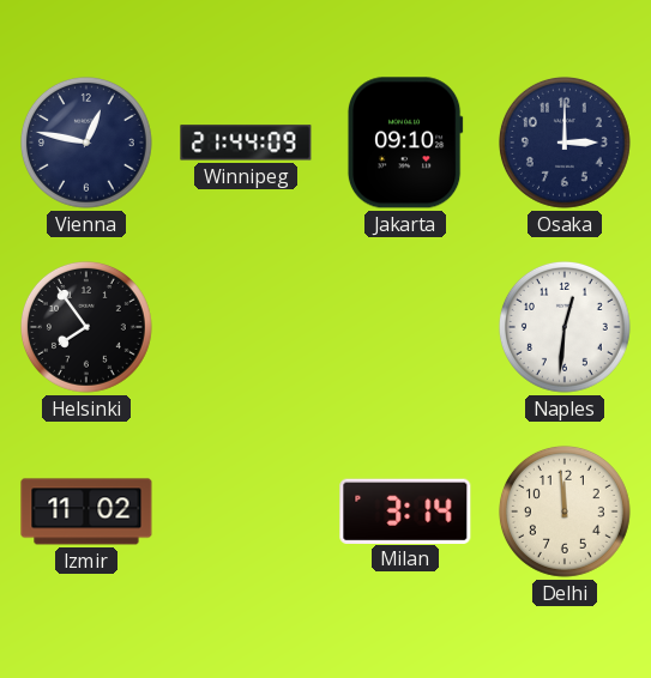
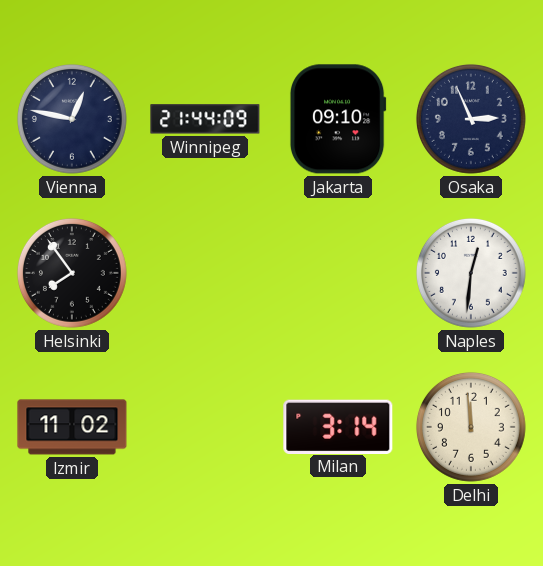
Osaka: 3:00 -> 2:56
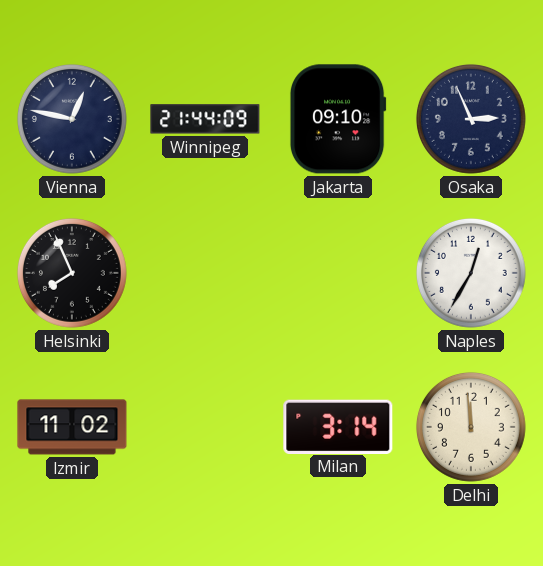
Helsinki: 7:54 -> 7:56
Naples: 12:31 -> 12:35
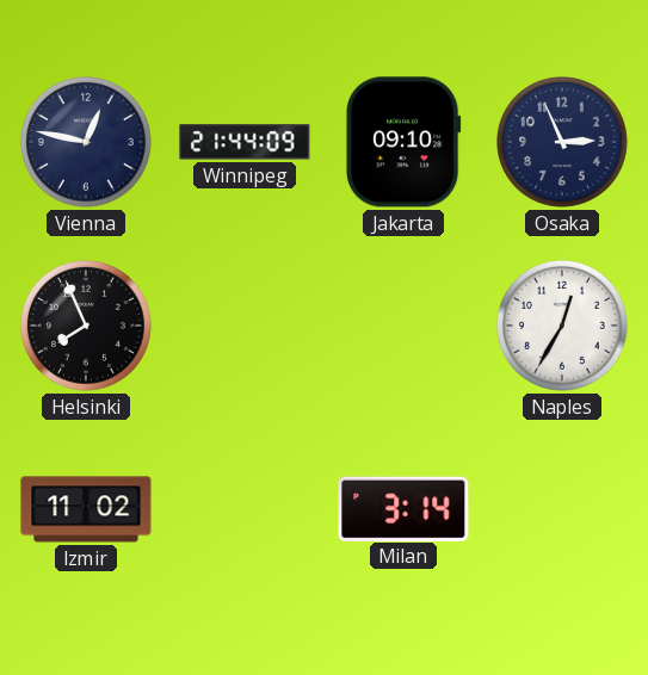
Delhi: 11:59 -> none
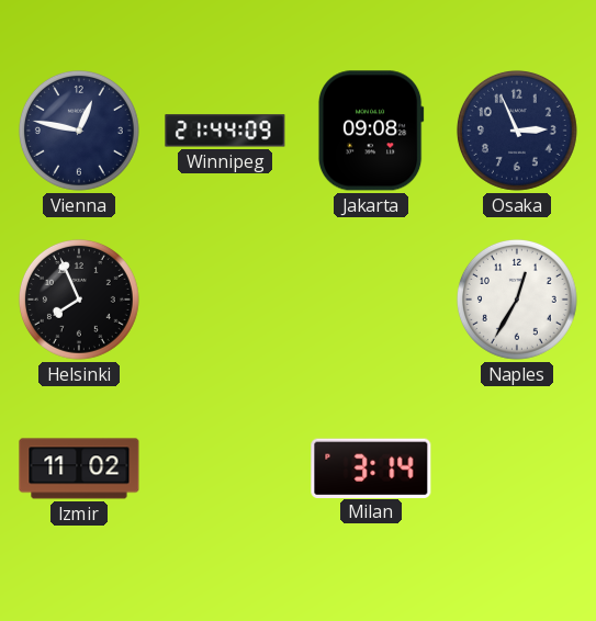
Jakarta: 09:10 -> 09:08
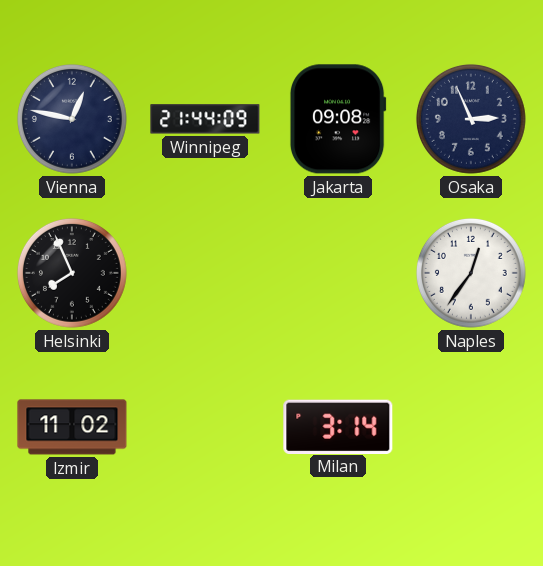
Naples: 12:35 -> 12:36
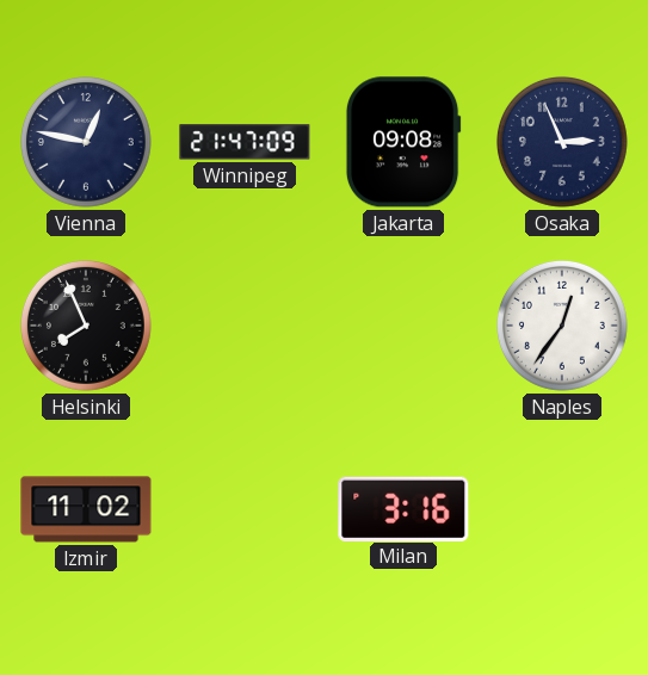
Winnipeg: 21:44 -> 21:47
Milan: 3:14 -> 3:16
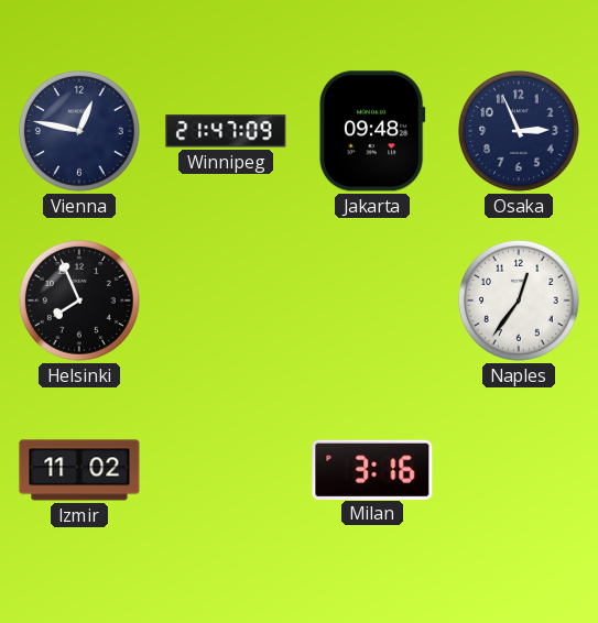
Jakarta: 09:08 -> 09:48
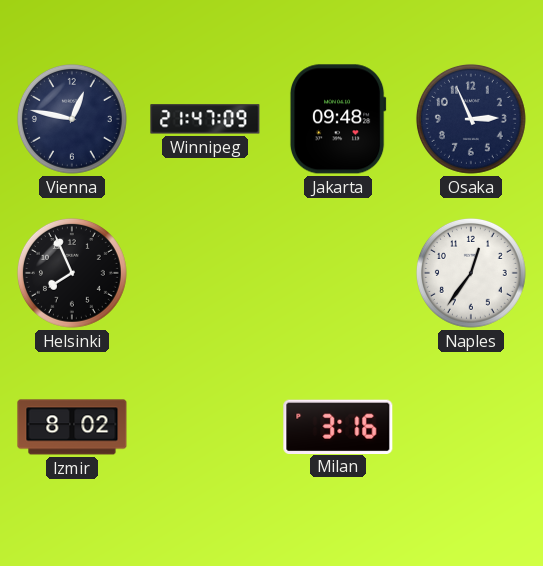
Izmir: 11:02 -> 8:02
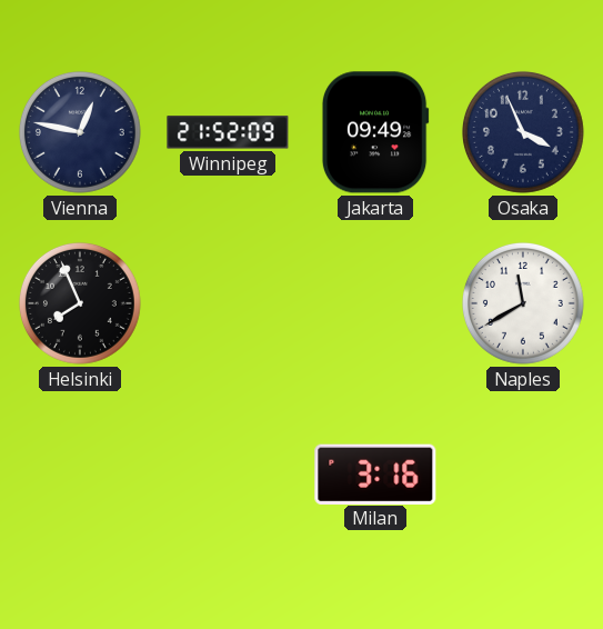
Winnipeg: 21:47 -> 21:52
Jakarta: 09:48 -> 09:49
Osaka: 2:56 -> 3:56
Naples: 12:36 -> 11:40
Izmir: 8:02 -> none
